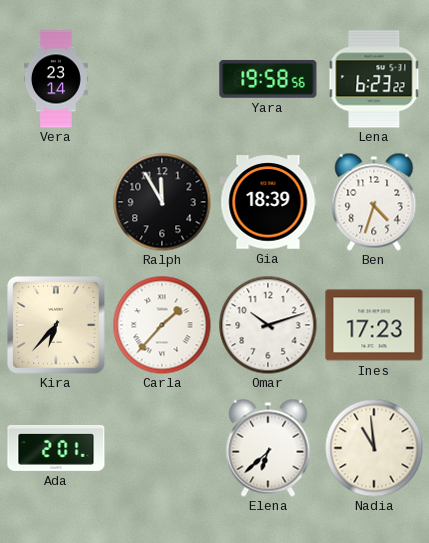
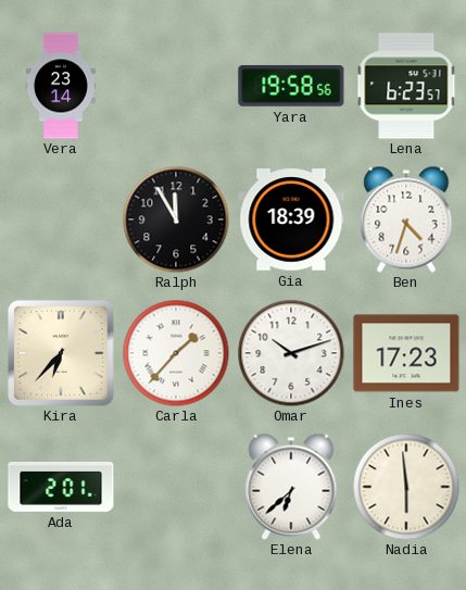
Lena: 6:23:22 -> 6:23:57
Nadia: 10:59 -> 5:59
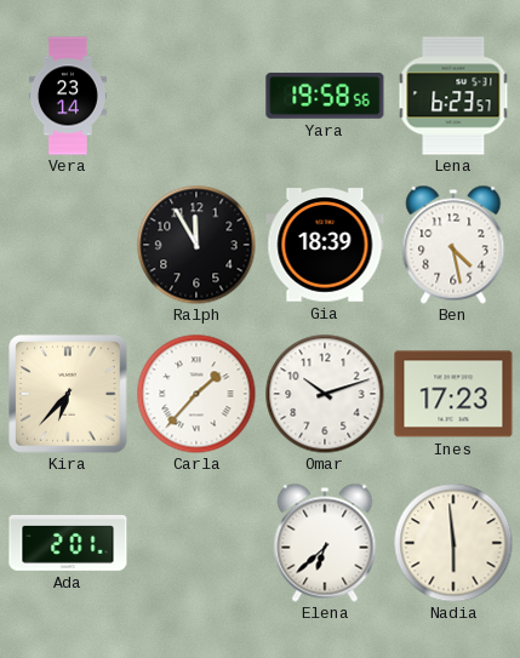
Ben: 4:33 -> 4:28
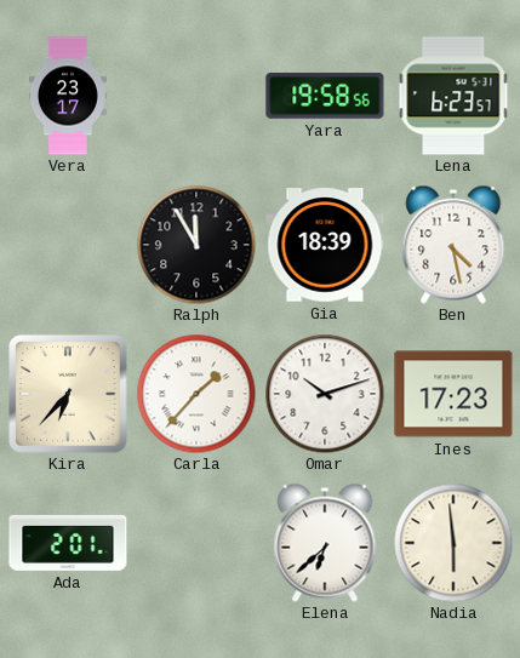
Vera: 23:14 -> 23:17
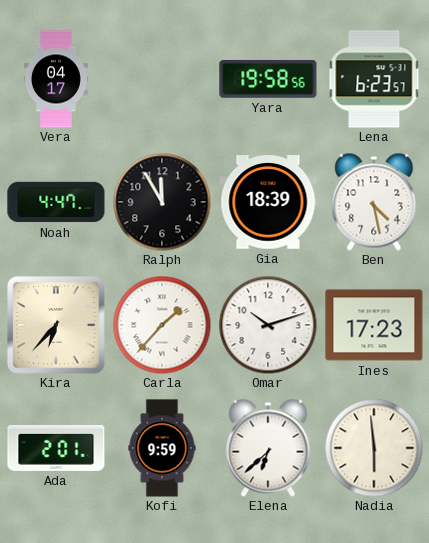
Vera: 23:17 -> 04:17
Noah: none -> 4:47
Kofi: none -> 9:59
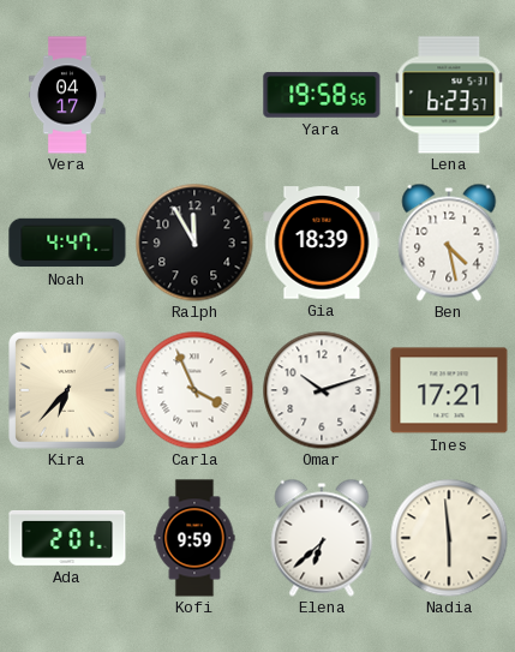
Carla: 1:37 -> 3:56
Ines: 17:23 -> 17:21
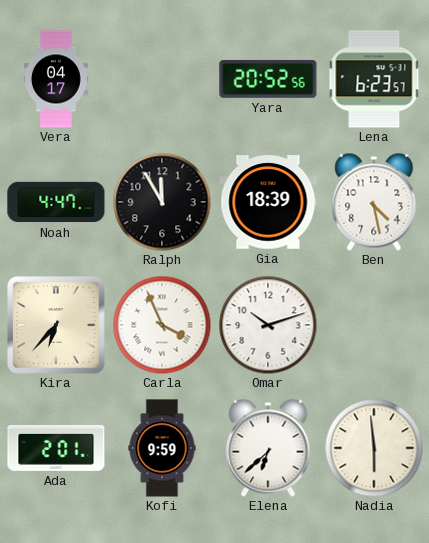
Yara: 19:58 -> 20:52
Ines: 17:21 -> none
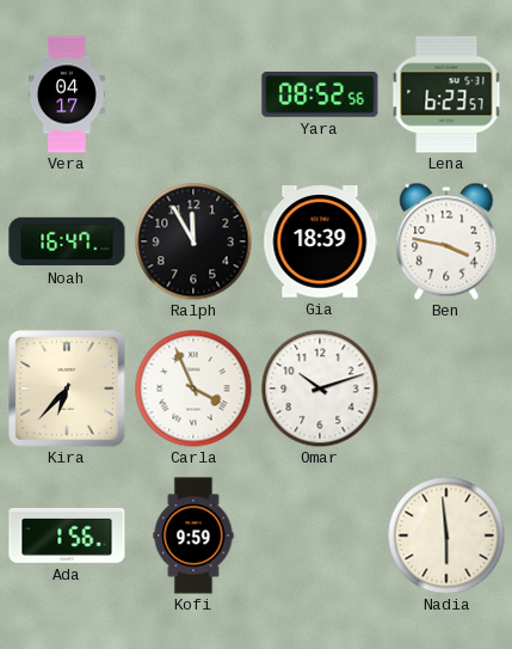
Yara: 20:52 -> 08:52
Noah: 4:47 -> 16:47
Ben: 4:28 -> 3:47
Ada: 2:01 -> 1:56
Elena: 6:38 -> none
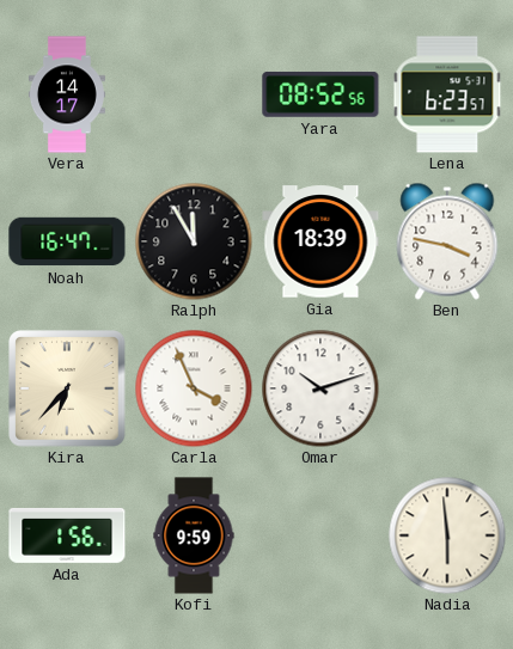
Vera: 04:17 -> 14:17
